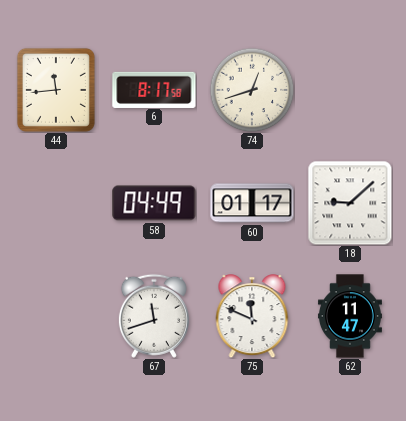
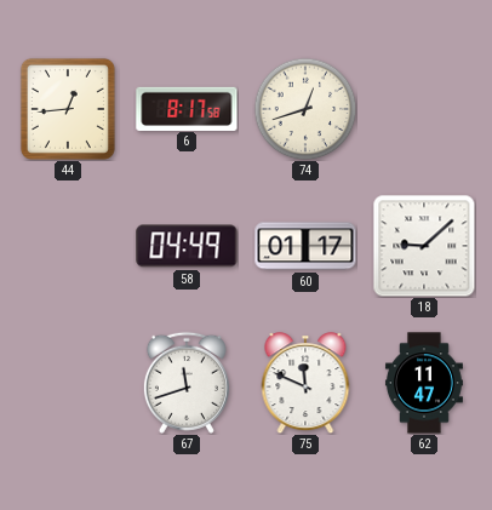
44: 11:44 -> 12:44
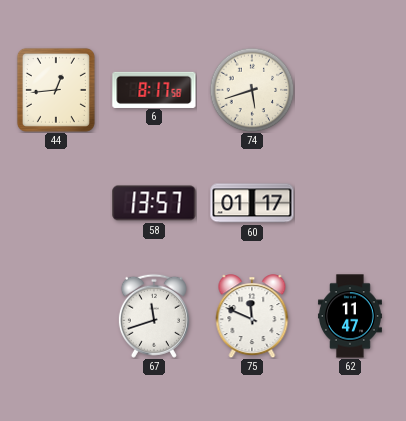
74: 12:42 -> 5:42
58: 04:49 -> 13:57
18: 9:08 -> none
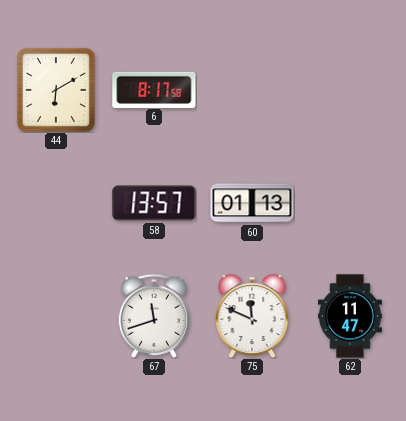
44: 12:44 -> 6:10
74: 5:42 -> none
60: 01:17 -> 01:13
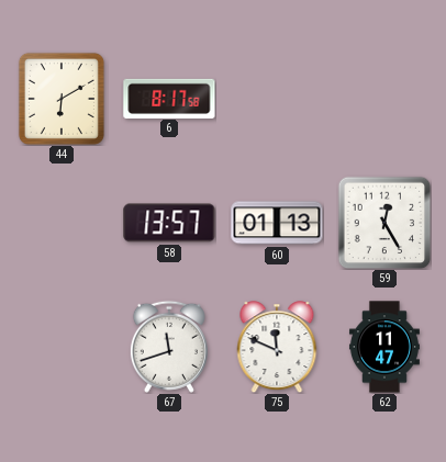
59: none -> 12:25
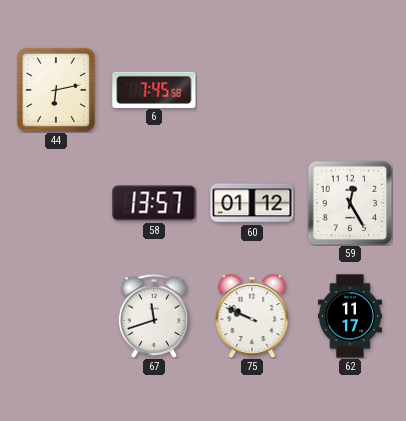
44: 6:10 -> 6:13
6: 8:17 -> 7:45
60: 01:13 -> 01:12
75: 11:49 -> 9:49
62: 11:47 -> 11:17
